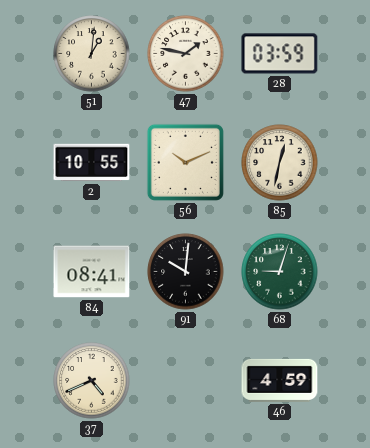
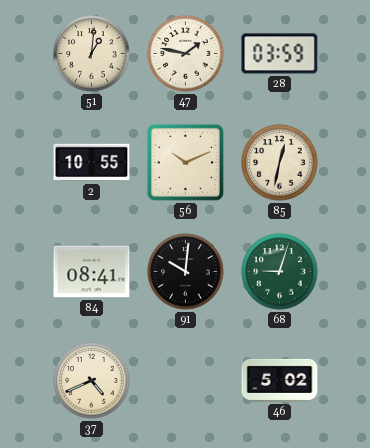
46: 4:59 -> 5:02
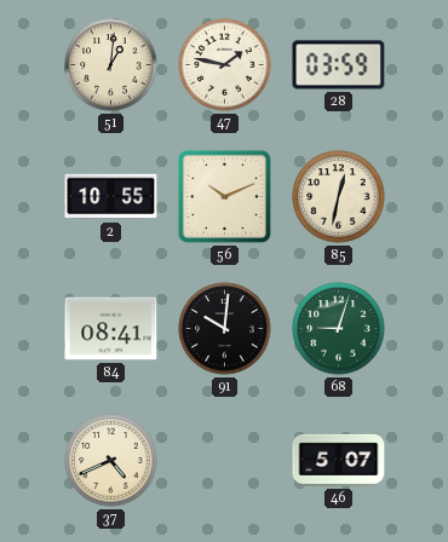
46: 5:02 -> 5:07
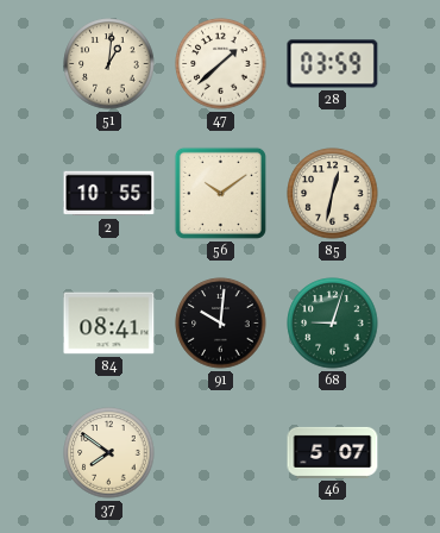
47: 1:47 -> 1:38
56: 10:11 -> 10:09
37: 4:41 -> 7:51
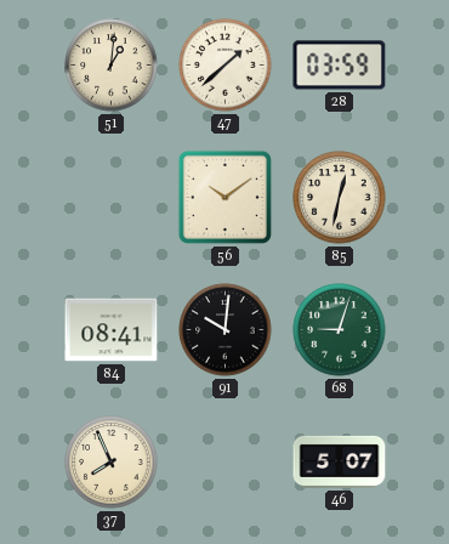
2: 10:55 -> none
37: 7:51 -> 7:56
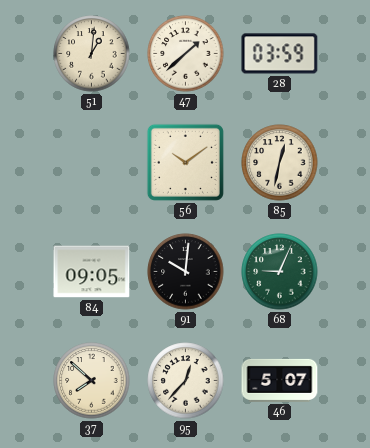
84: 08:41 -> 09:05
68: 9:03 -> 9:04
37: 7:56 -> 7:52
95: none -> 12:37
